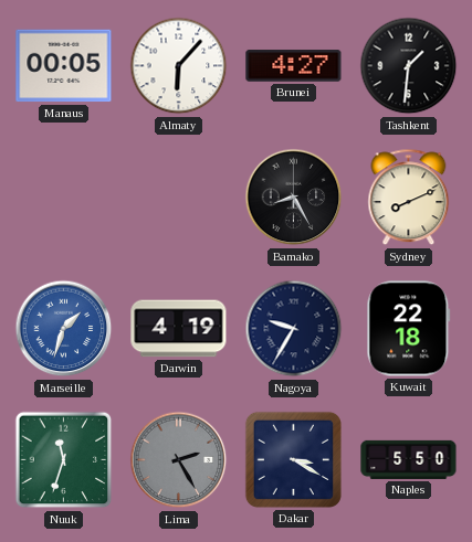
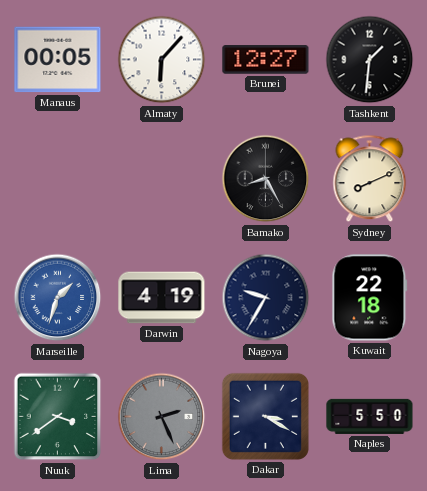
Brunei: 4:27 -> 12:27
Nuuk: 11:33 -> 3:39
Lima: 2:25 -> 2:26
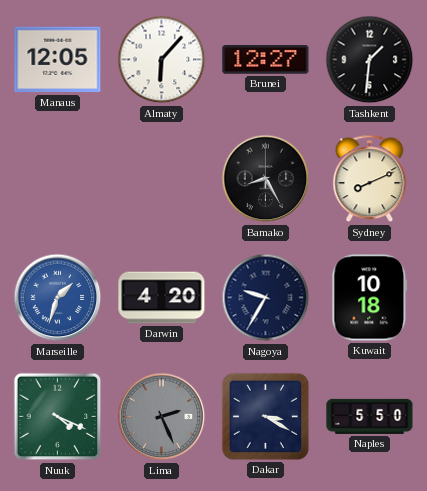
Manaus: 00:05 -> 12:05
Darwin: 4:19 -> 4:20
Kuwait: 22:18 -> 10:18
Nuuk: 3:39 -> 4:19
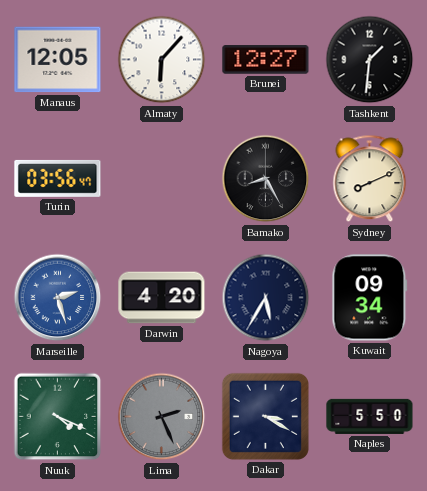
Turin: none -> 03:56
Marseille: 1:33 -> 2:27
Nagoya: 9:35 -> 5:35
Kuwait: 10:18 -> 09:34
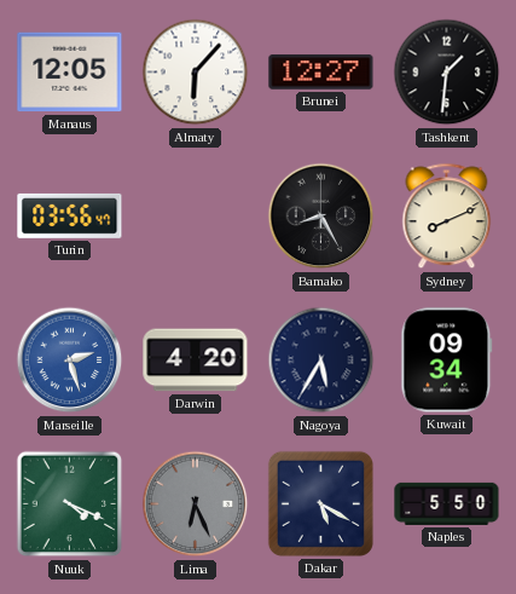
Lima: 2:26 -> 6:26
Dakar: 3:20 -> 5:20
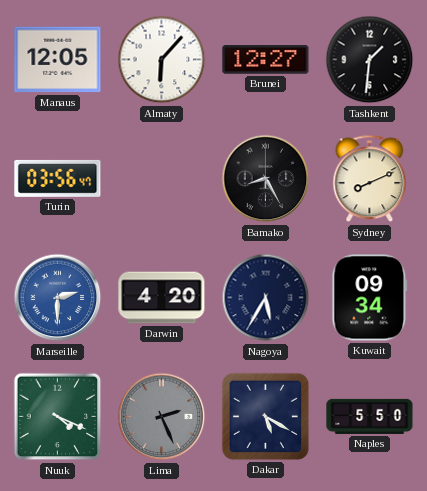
Marseille: 2:27 -> 2:30
Lima: 6:26 -> 2:26
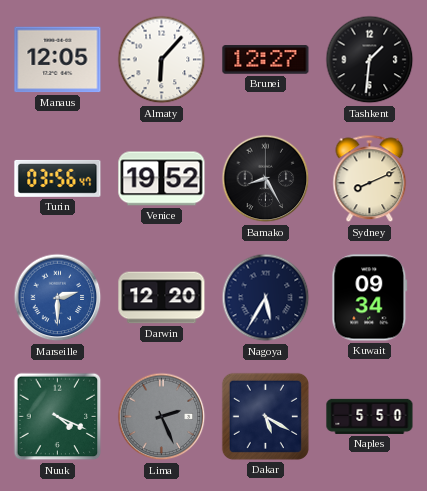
Venice: none -> 19:52
Darwin: 4:20 -> 12:20
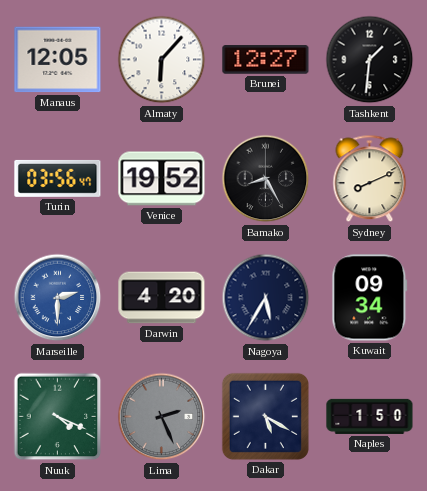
Darwin: 12:20 -> 4:20
Naples: 5:50 -> 1:50
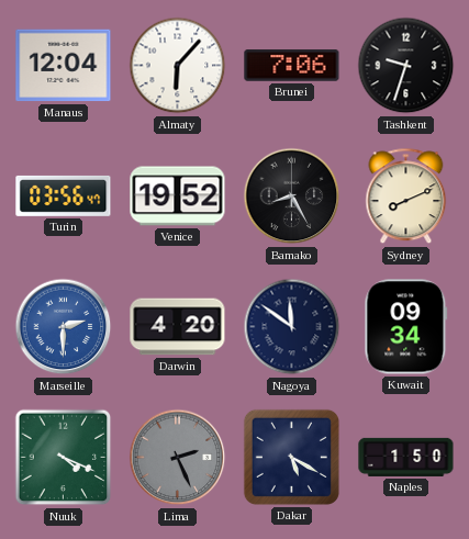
Manaus: 12:05 -> 12:04
Brunei: 12:27 -> 7:06
Tashkent: 1:31 -> 9:33
Nagoya: 5:35 -> 11:51
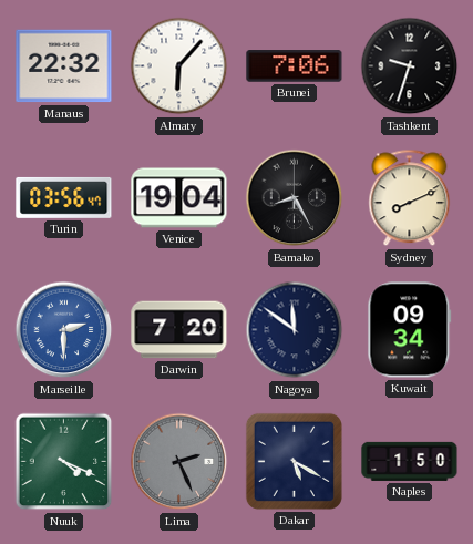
Manaus: 12:04 -> 22:32
Venice: 19:52 -> 19:04
Darwin: 4:20 -> 7:20
